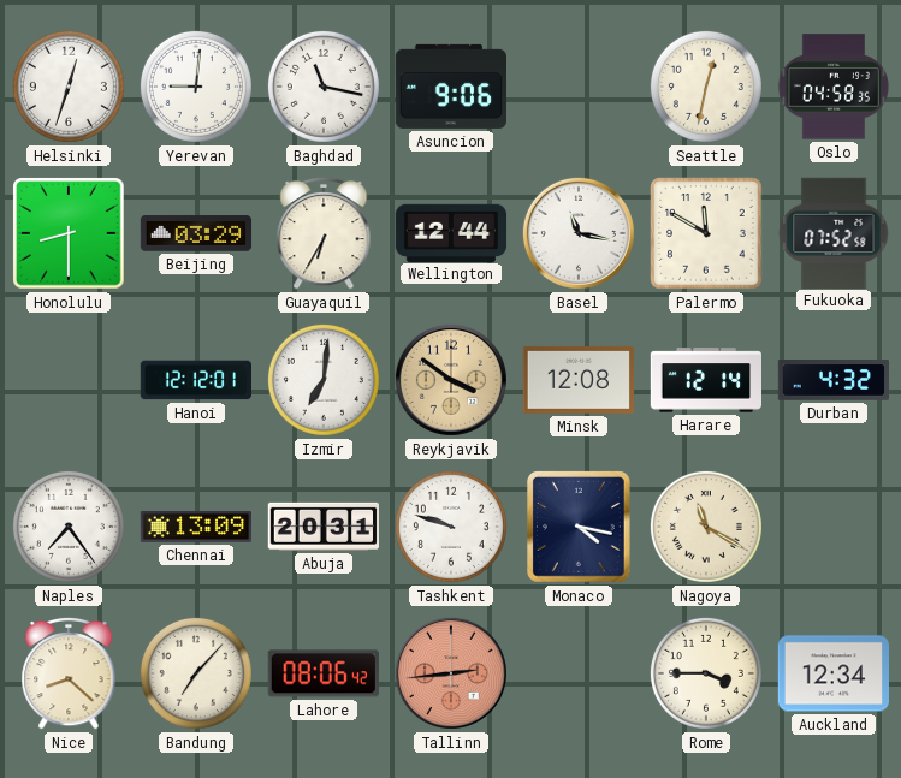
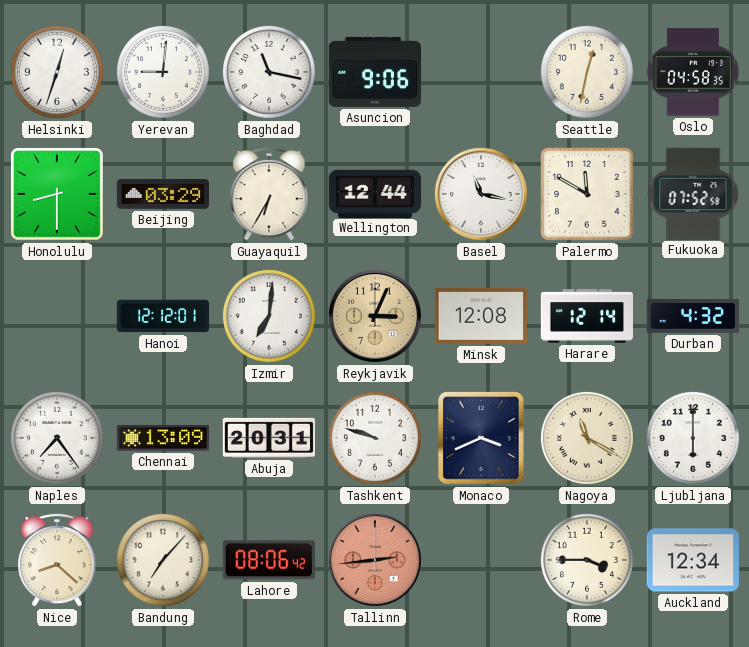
Reykjavik: 3:51 -> 3:04
Monaco: 4:17 -> 3:41
Ljubljana: none -> 6:00
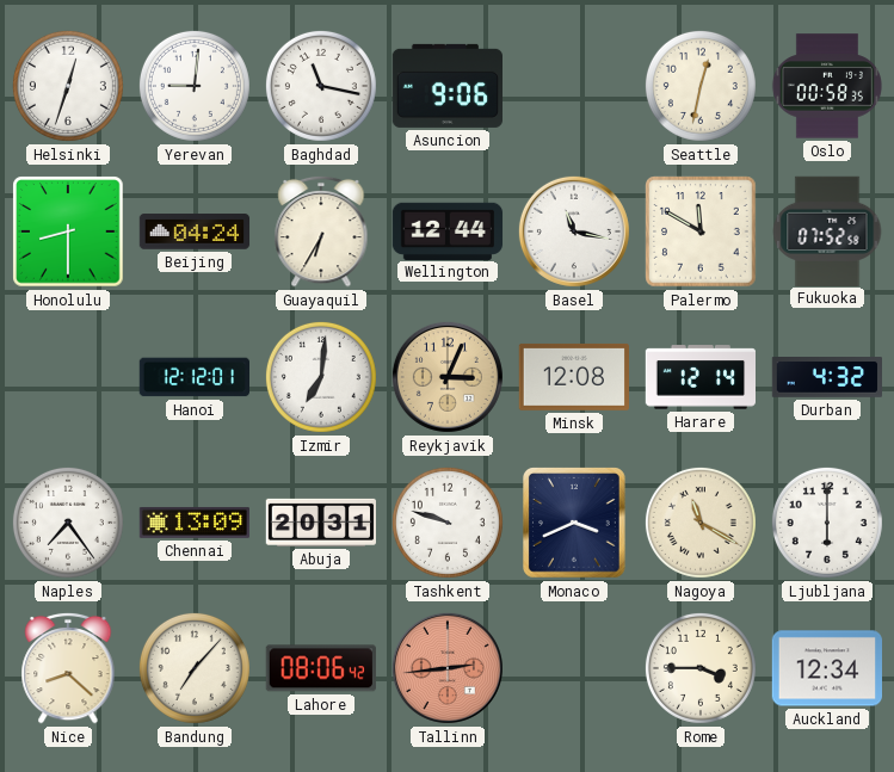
Oslo: 04:58 -> 00:58
Beijing: 03:29 -> 04:24
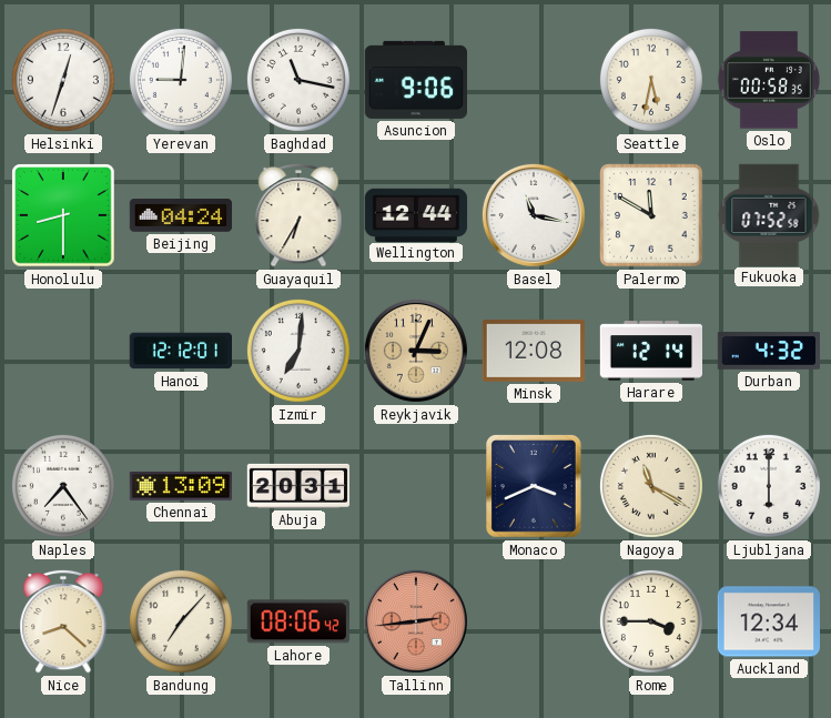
Seattle: 12:32 -> 5:32
Tashkent: 9:48 -> none
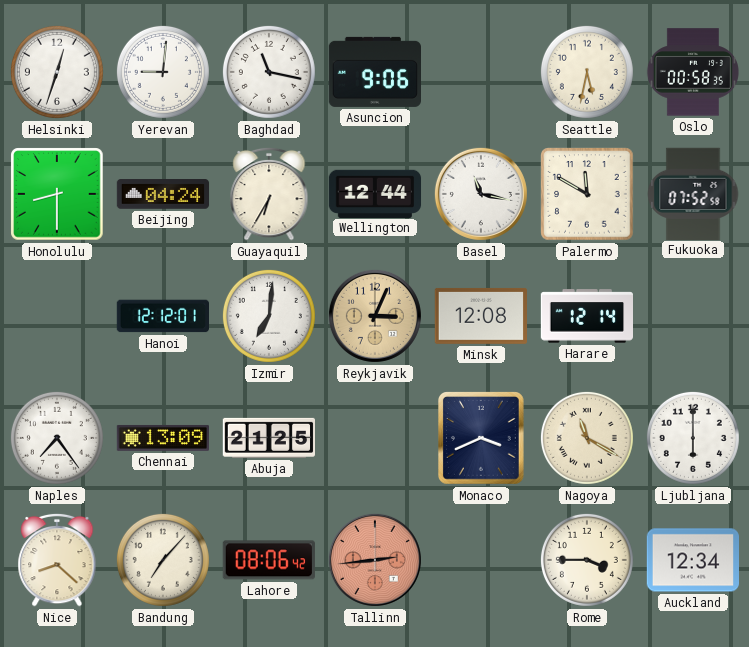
Durban: 4:32 -> none
Abuja: 20:31 -> 21:25
